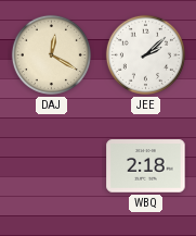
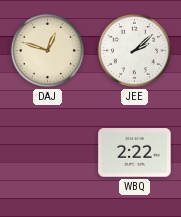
DAJ: 12:20 -> 12:48
WBQ: 2:18 -> 2:22
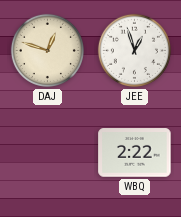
JEE: 2:08 -> 12:57
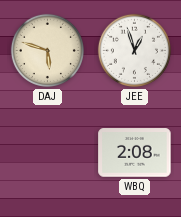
DAJ: 12:48 -> 5:48
WBQ: 2:22 -> 2:08
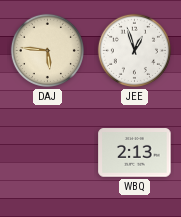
DAJ: 5:48 -> 5:46
WBQ: 2:08 -> 2:13
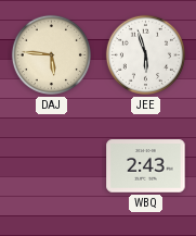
JEE: 12:57 -> 5:57
WBQ: 2:13 -> 2:43
